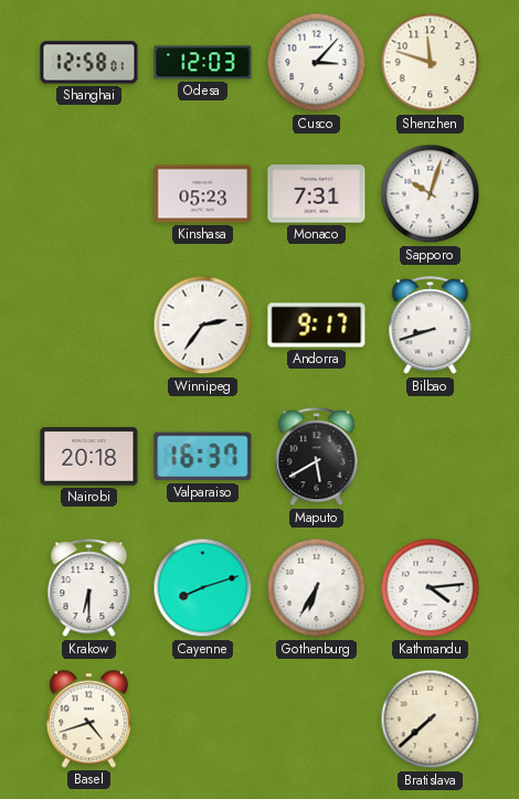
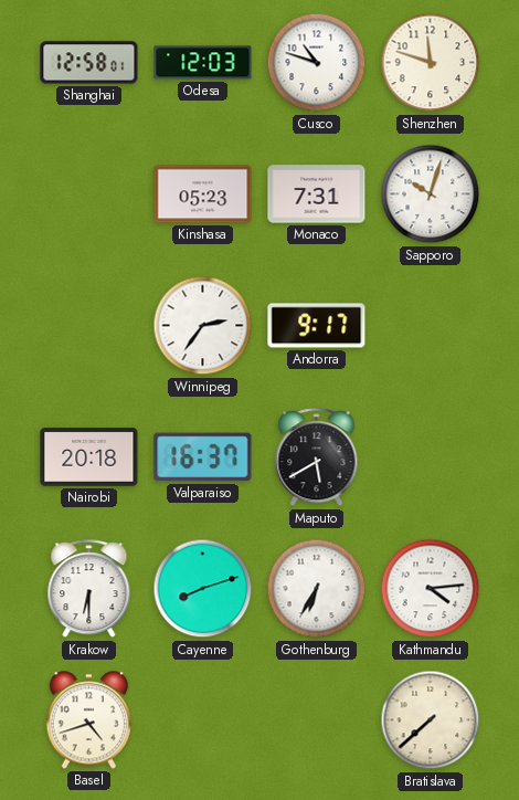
Cusco: 3:07 -> 10:48
Bilbao: 8:42 -> none
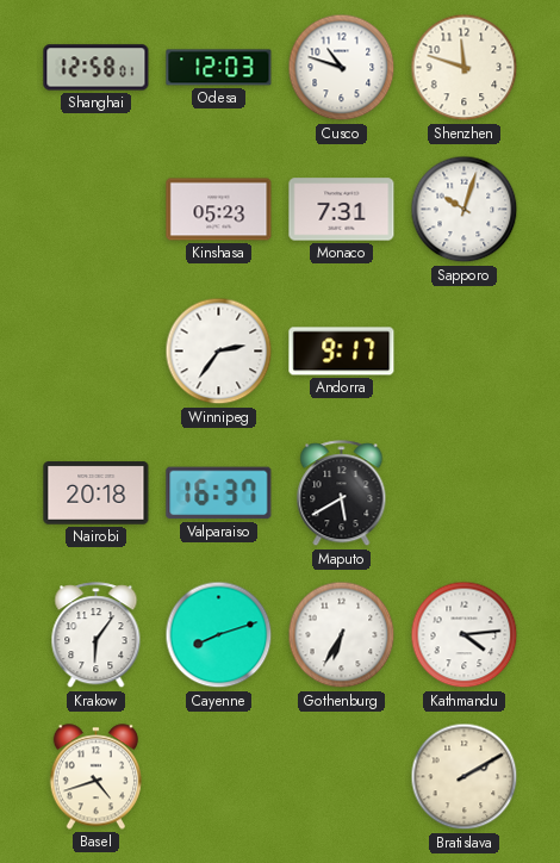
Krakow: 6:30 -> 6:06
Bratislava: 7:38 -> 2:10
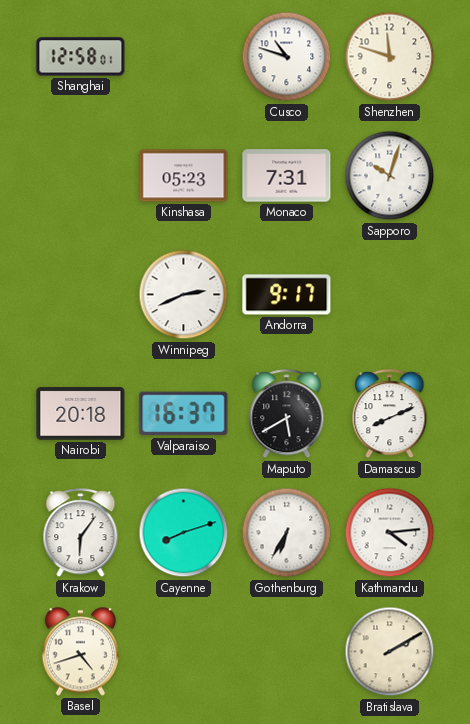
Odesa: 12:03 -> none
Winnipeg: 2:36 -> 2:41
Damascus: none -> 8:11
